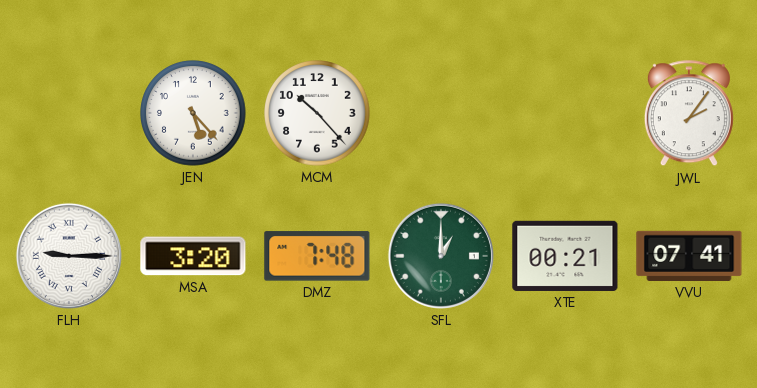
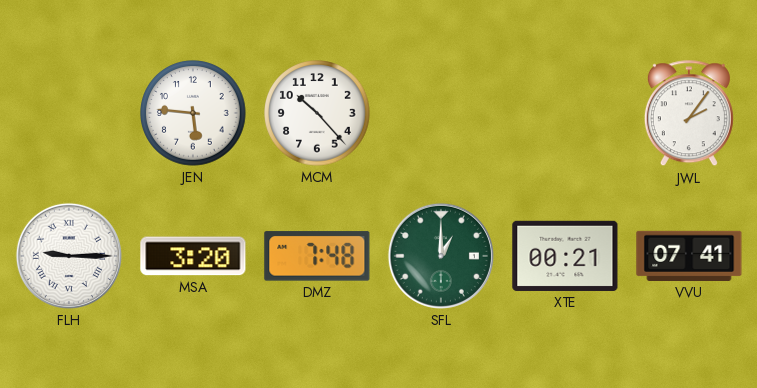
JEN: 5:23 -> 5:46
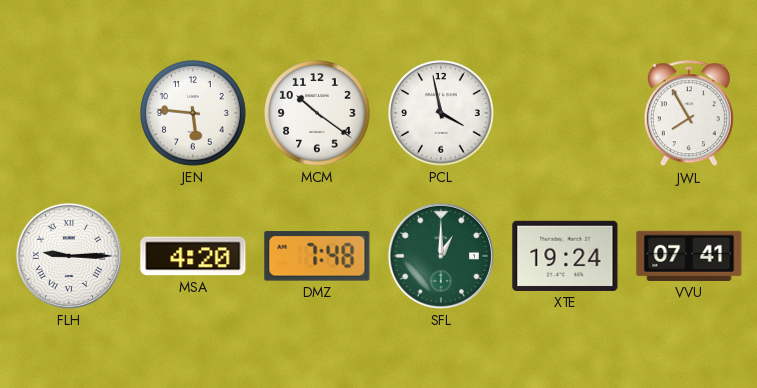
MCM: 10:23 -> 10:21
PCL: none -> 3:58
JWL: 2:06 -> 7:55
MSA: 3:20 -> 4:20
XTE: 00:21 -> 19:24
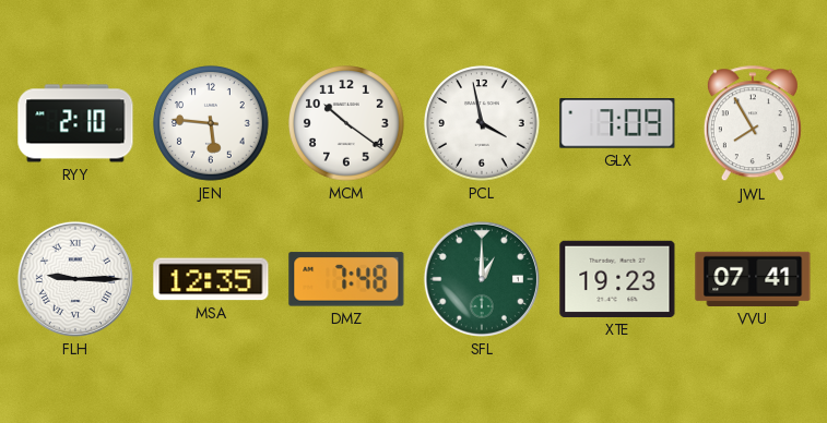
RYY: none -> 2:10
GLX: none -> 7:09
MSA: 4:20 -> 12:35
XTE: 19:24 -> 19:23
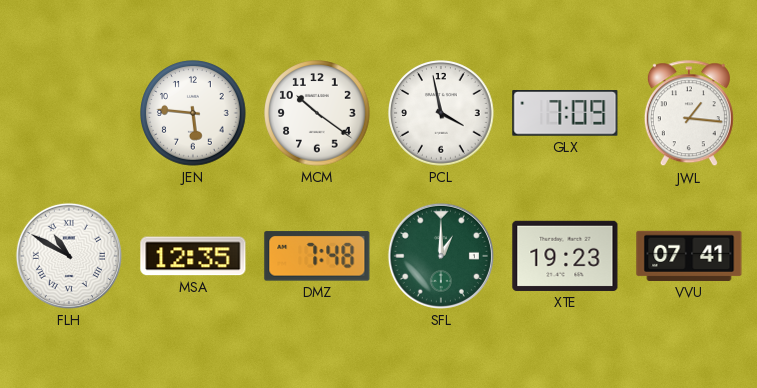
RYY: 2:10 -> none
JWL: 7:55 -> 1:16
FLH: 9:15 -> 10:50
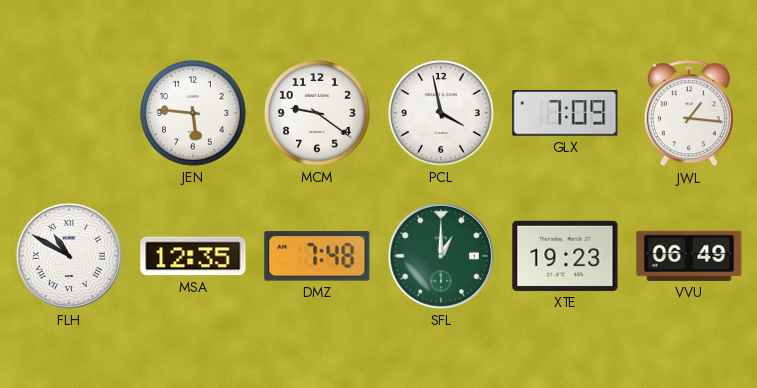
MCM: 10:21 -> 9:21
VVU: 07:41 -> 06:49
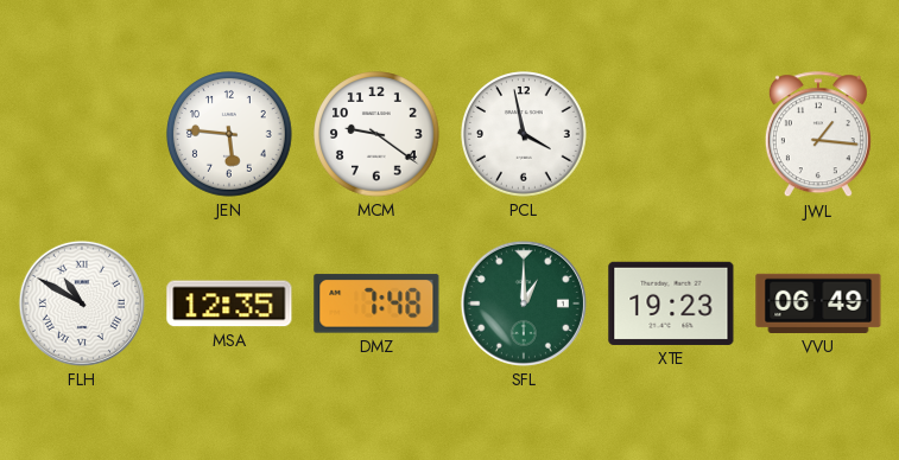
GLX: 7:09 -> none
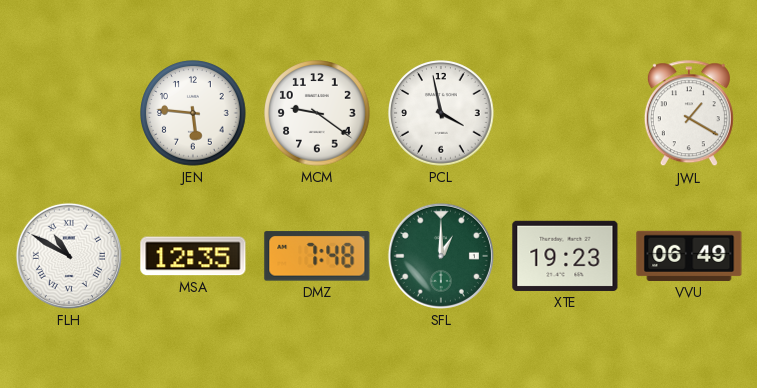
JWL: 1:16 -> 1:20
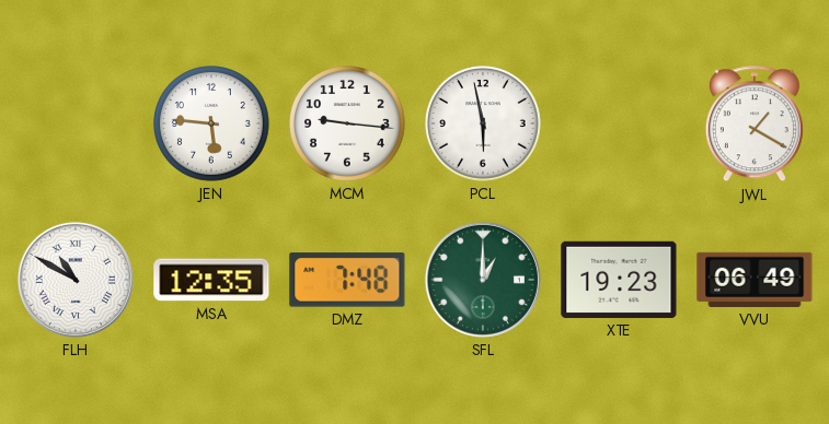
MCM: 9:21 -> 9:16
PCL: 3:58 -> 5:58
